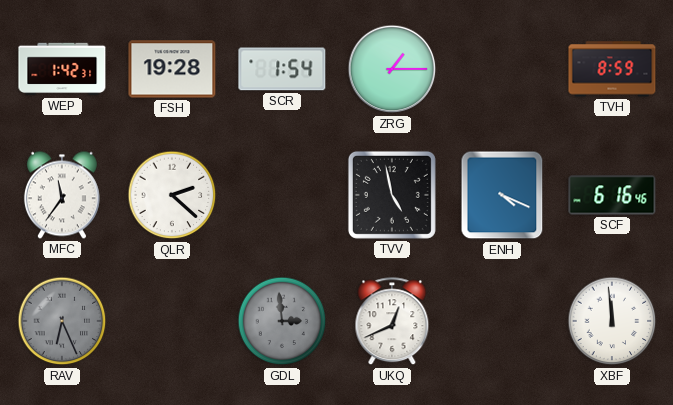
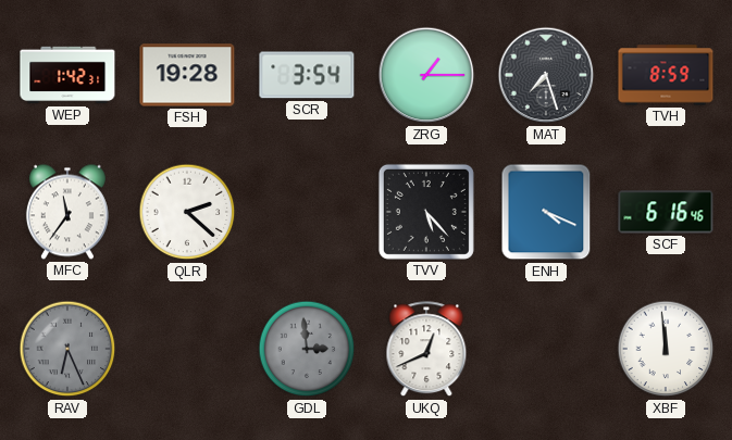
SCR: 1:54 -> 3:54
MAT: none -> 7:27
TVV: 4:58 -> 5:23
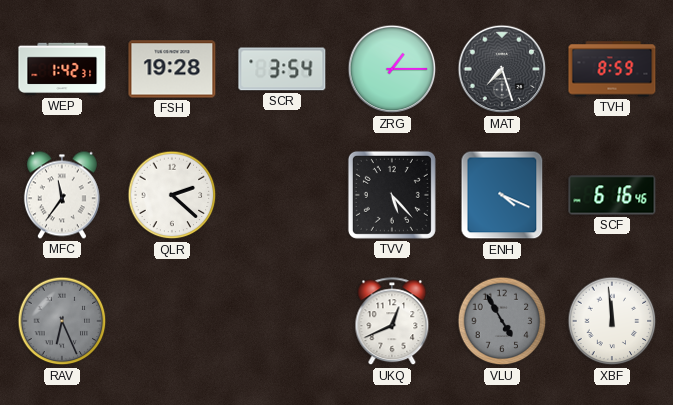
GDL: 2:59 -> none
VLU: none -> 4:55
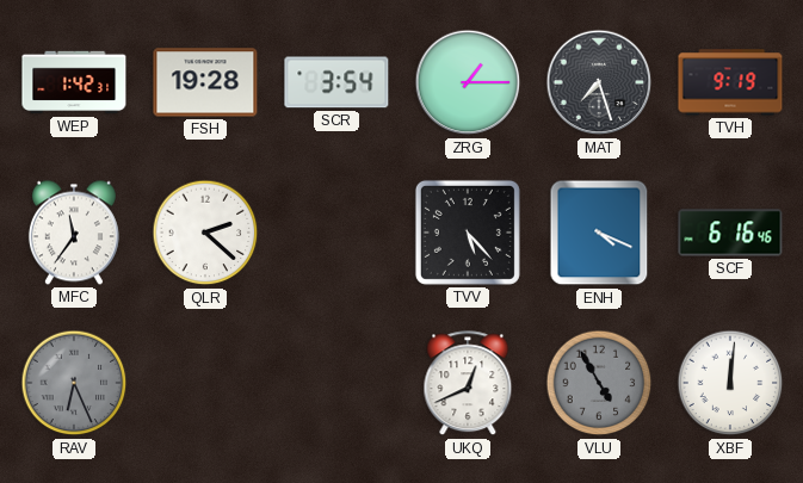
TVH: 8:59 -> 9:19
XBF: 11:59 -> 12:01
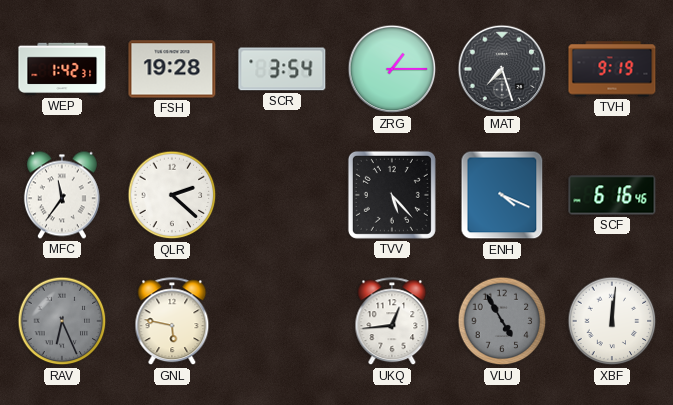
GNL: none -> 5:47
UKQ: 12:41 -> 12:44
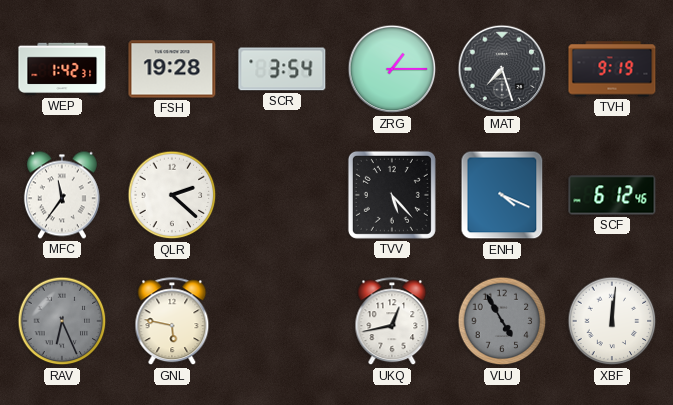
SCF: 6:16 -> 6:12
UKQ: 12:44 -> 12:43
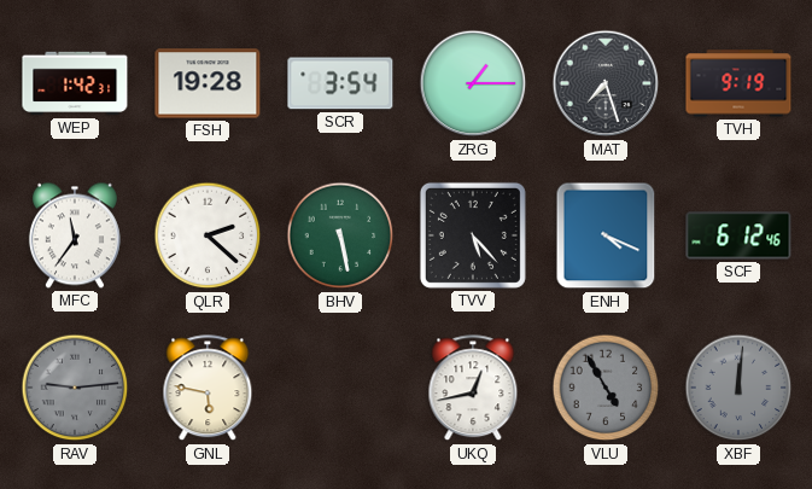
BHV: none -> 5:28
RAV: 6:26 -> 9:14
XBF dial: white -> grey
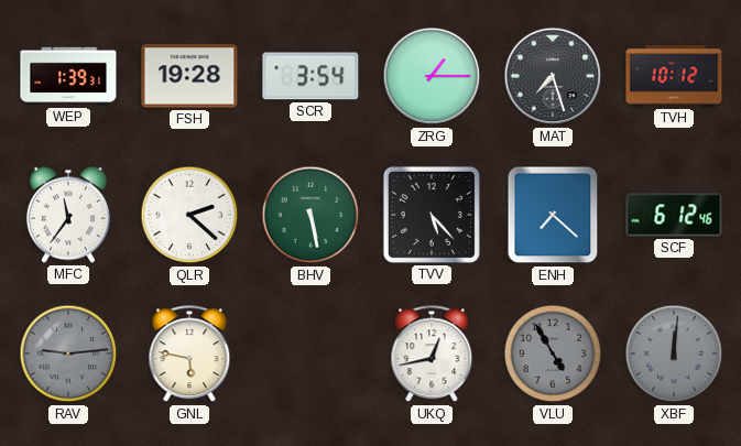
WEP: 1:42 -> 1:39
TVH: 9:19 -> 10:12
ENH: 4:19 -> 7:22
